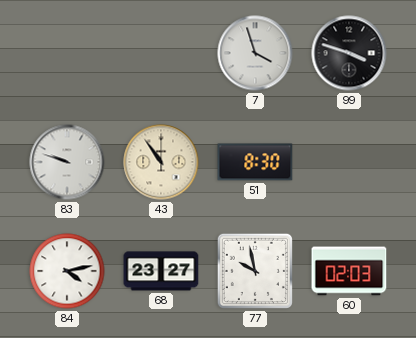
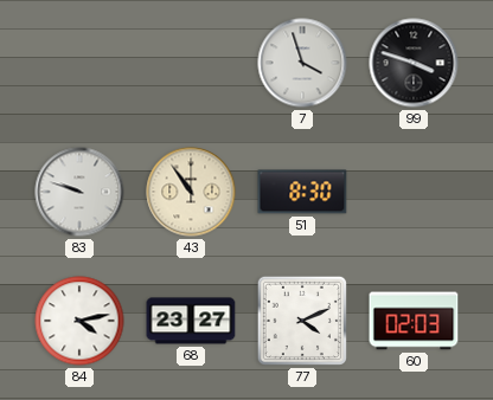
77: 9:58 -> 4:11
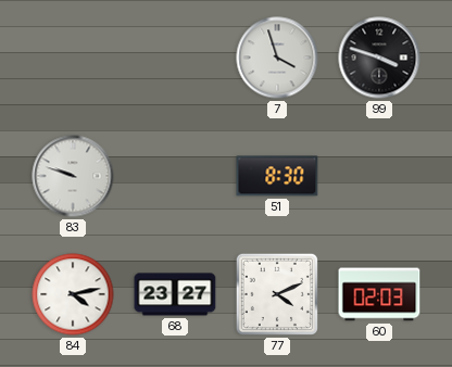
43: 10:54 -> none
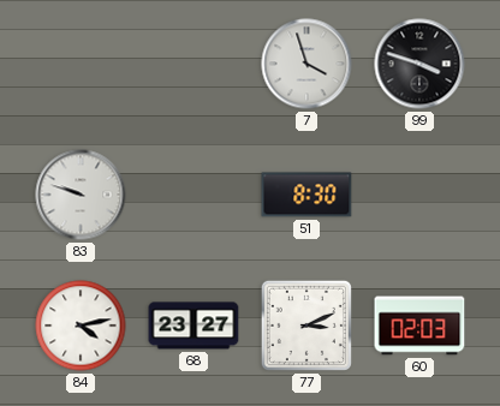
77: 4:11 -> 3:11
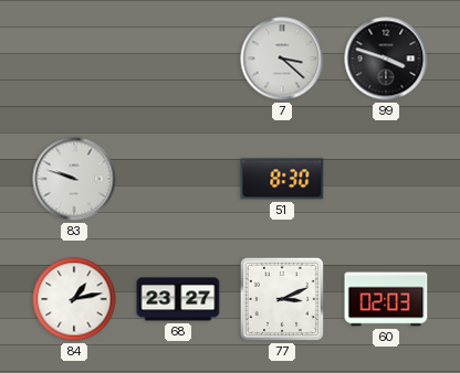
7: 3:57 -> 3:22
84: 4:13 -> 1:13
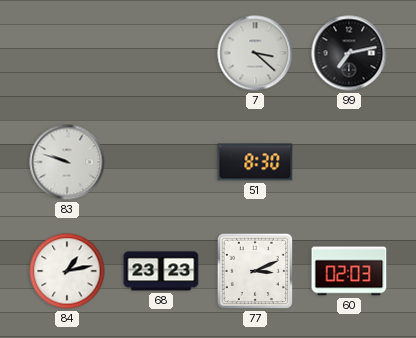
99: 3:48 -> 7:13
68: 23:27 -> 23:23
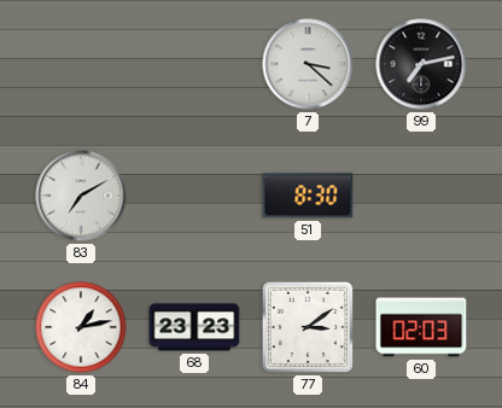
83: 9:48 -> 7:10
77: 3:11 -> 3:09
